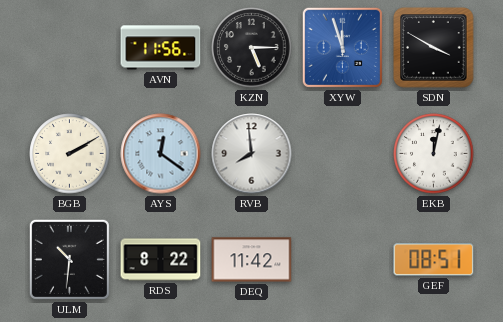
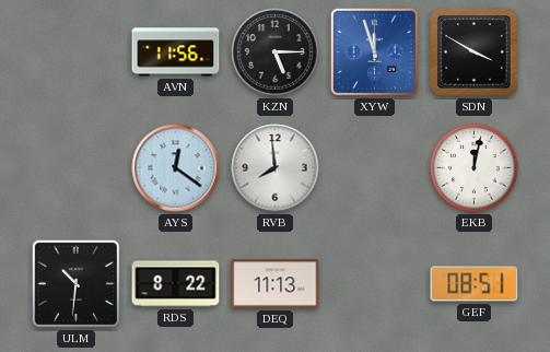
BGB: 2:10 -> none
DEQ: 11:42 -> 11:13
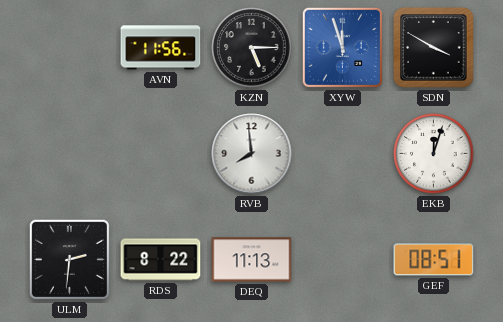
AYS: 12:21 -> none
EKB: 12:02 -> 12:03
ULM: 10:31 -> 2:31
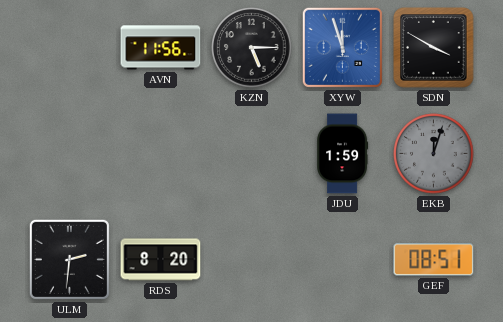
RVB: 7:59 -> none
JDU: none -> 1:59
EKB dial: white -> grey
RDS: 8:22 -> 8:20
DEQ: 11:13 -> none
